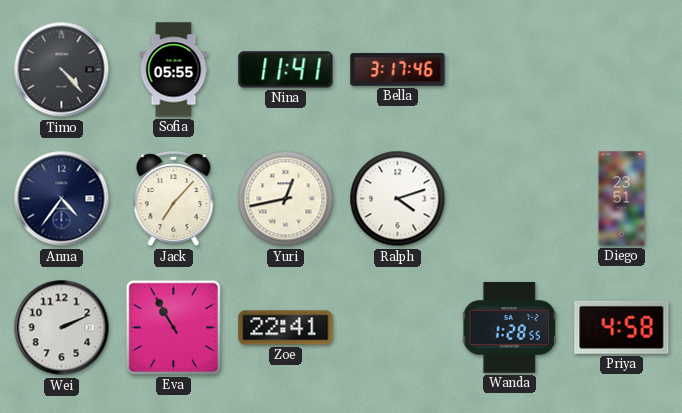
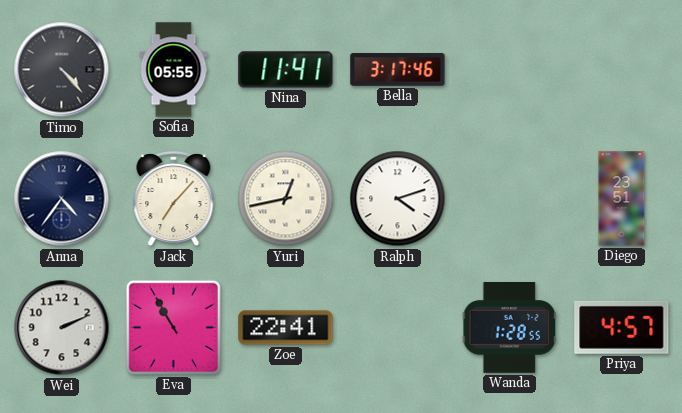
Priya: 4:58 -> 4:57
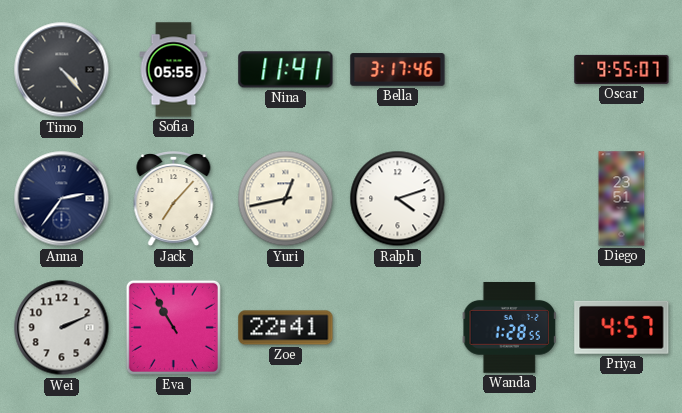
Oscar: none -> 9:55
Anna: 4:36 -> 2:36
